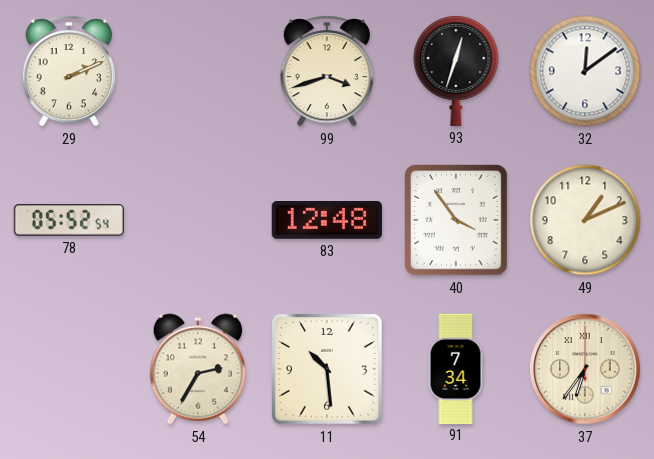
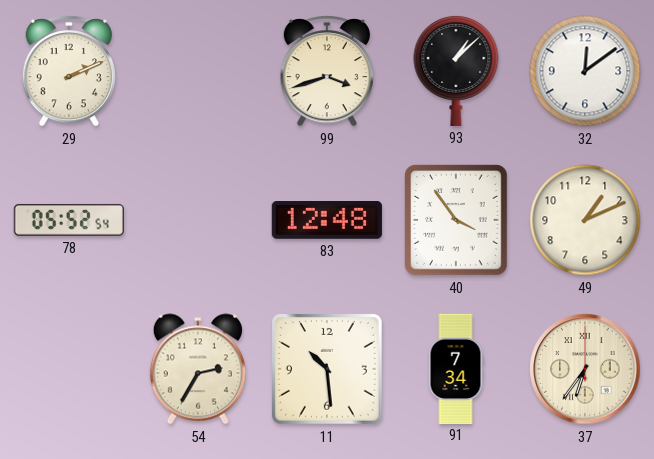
93: 12:33 -> 1:08
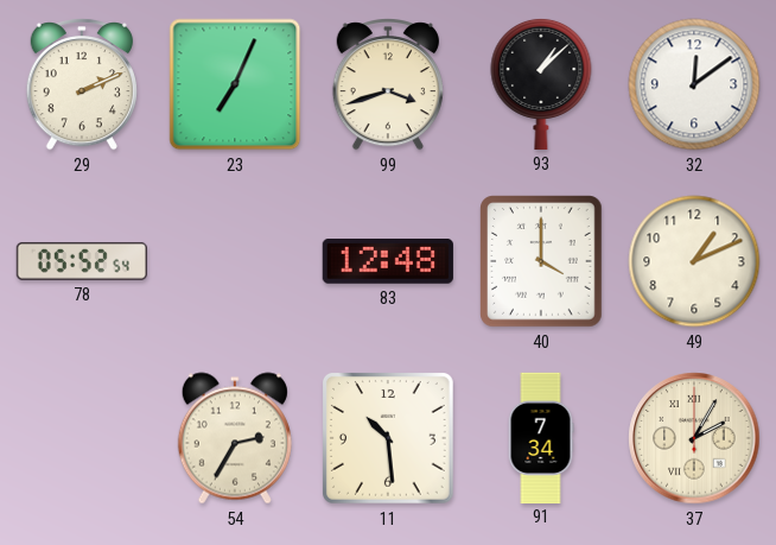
23: none -> 7:04
40: 3:54 -> 4:00
37: 6:36 -> 2:05
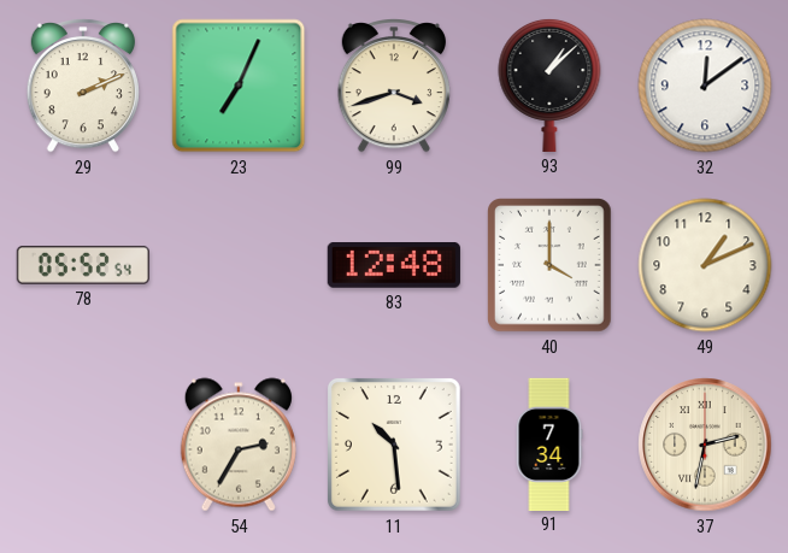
37: 2:05 -> 2:32
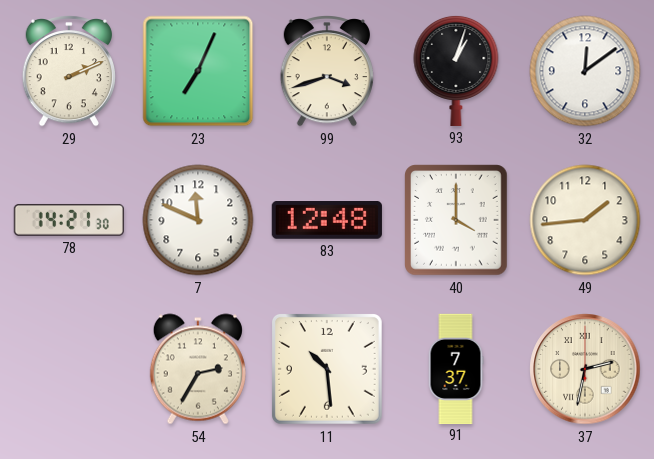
93: 1:08 -> 1:03
78: 05:52 -> 14:21
7: none -> 11:49
49: 1:11 -> 1:44
91: 7:34 -> 7:37
